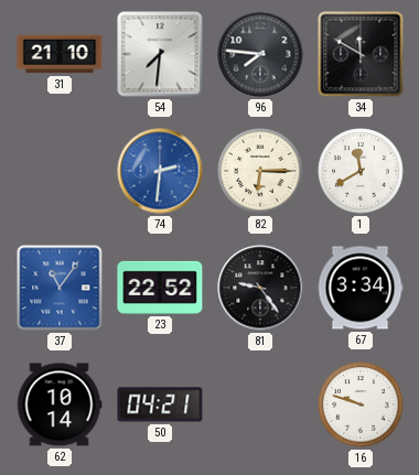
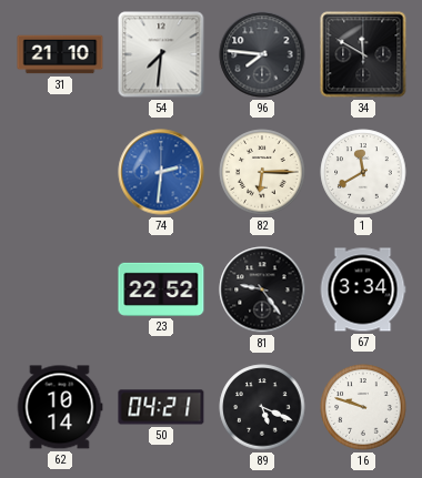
37: 11:06 -> none
89: none -> 5:19
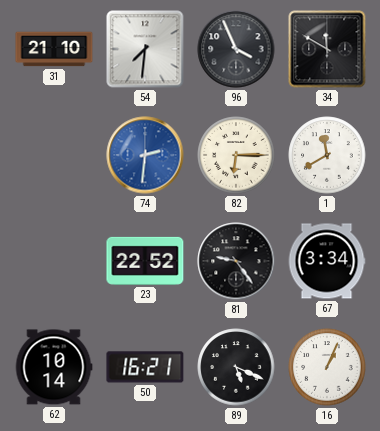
96: 7:46 -> 3:56
50: 04:21 -> 16:21
16: 9:48 -> 1:04
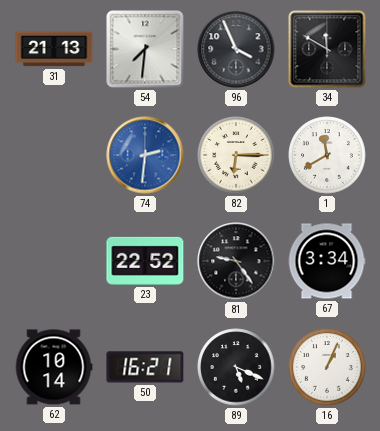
31: 21:10 -> 21:13
